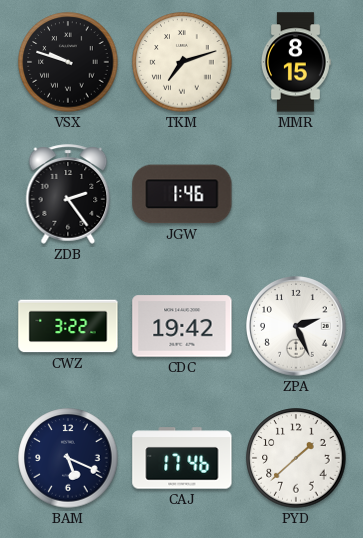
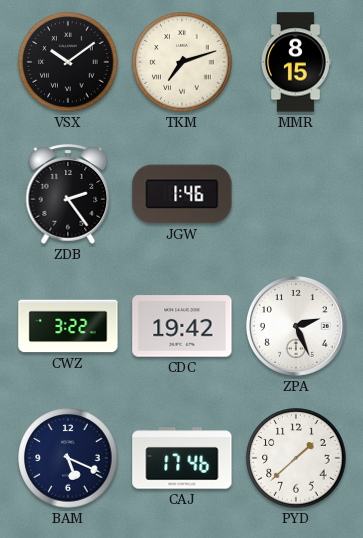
VSX: 9:48 -> 10:09
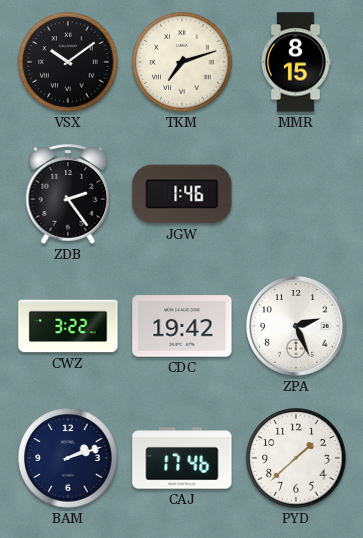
BAM: 5:19 -> 2:12
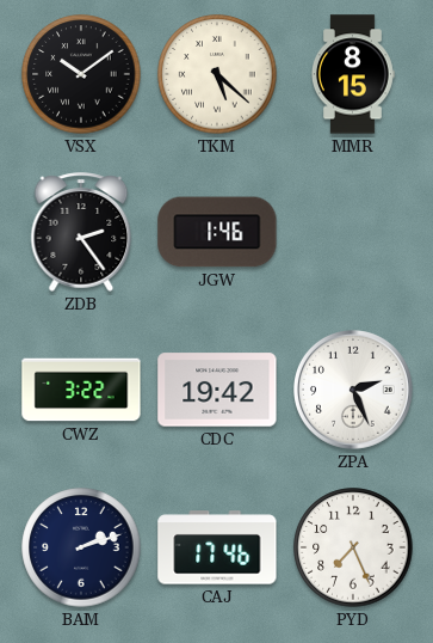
TKM: 7:12 -> 5:22
PYD: 1:38 -> 7:26
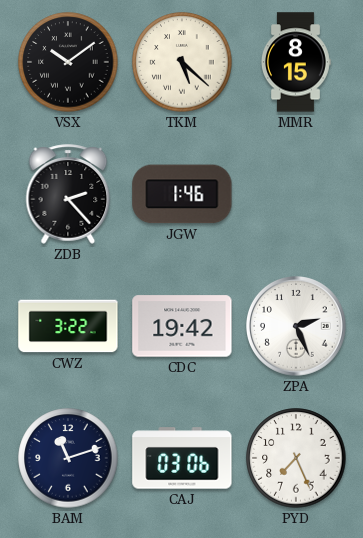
ZDB: 2:24 -> 2:23
BAM: 2:12 -> 11:12
CAJ: 17:46 -> 03:06
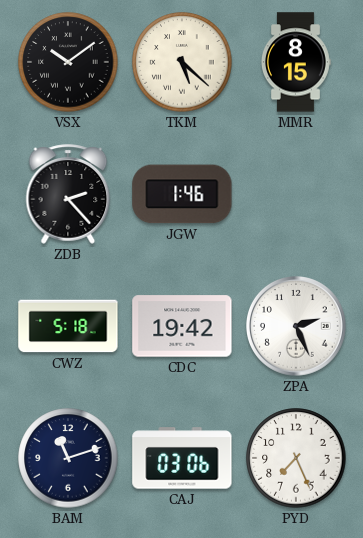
CWZ: 3:22 -> 5:18
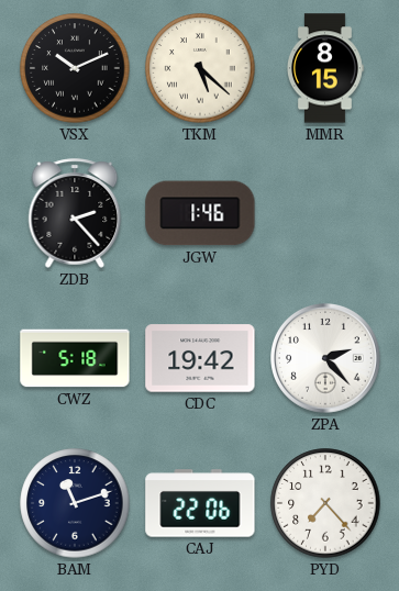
VSX: 10:09 -> 10:11
ZPA: 2:26 -> 2:23
CAJ: 03:06 -> 22:06
PYD: 7:26 -> 7:23
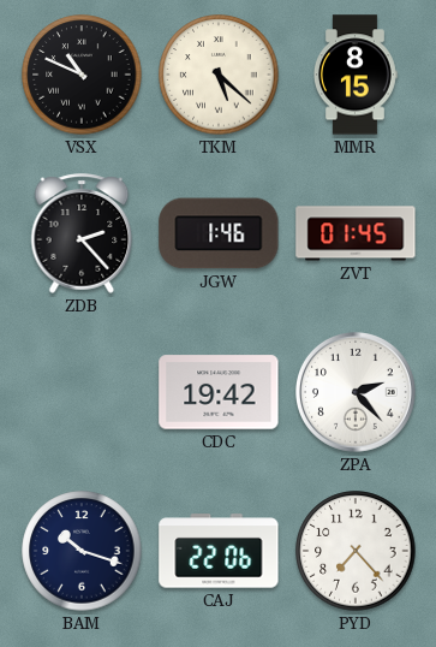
VSX: 10:11 -> 10:49
ZVT: none -> 01:45
CWZ: 5:18 -> none
BAM: 11:12 -> 10:18
